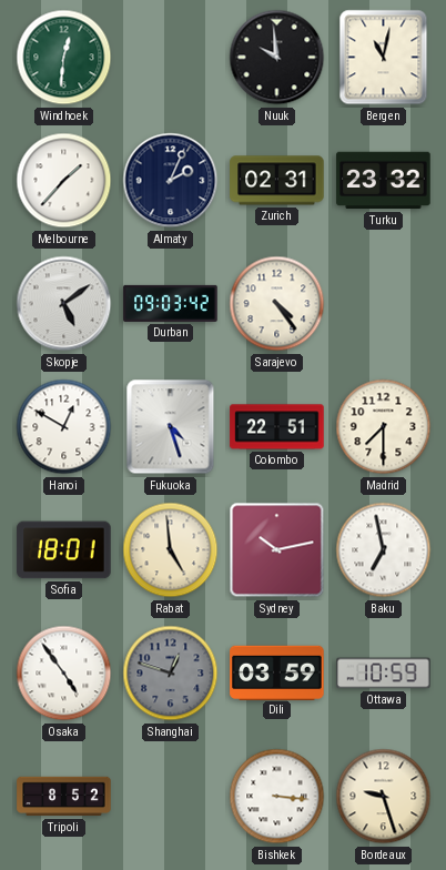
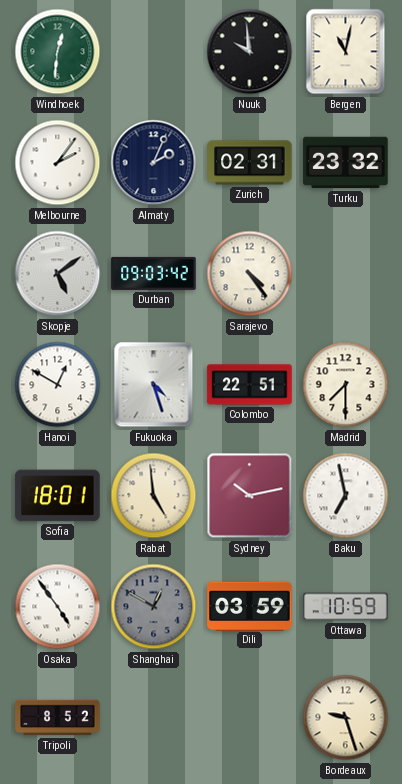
Melbourne: 1:37 -> 2:06
Shanghai: 12:48 -> 12:50
Bishkek: 3:16 -> none
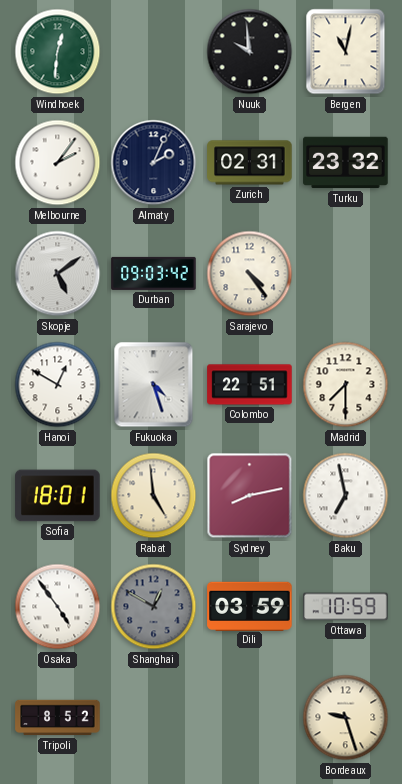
Sydney: 10:13 -> 8:13
